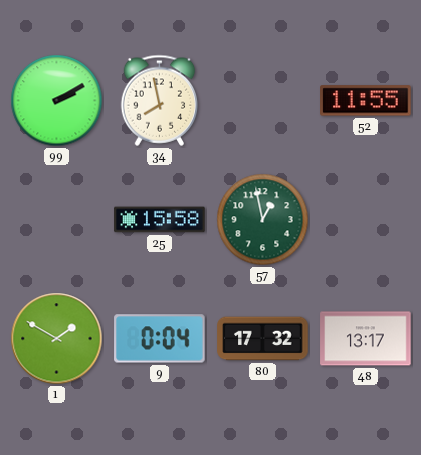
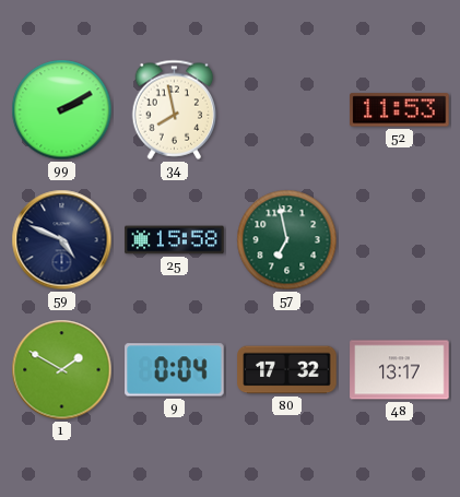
52: 11:55 -> 11:53
59: none -> 4:49
57: 12:58 -> 6:58
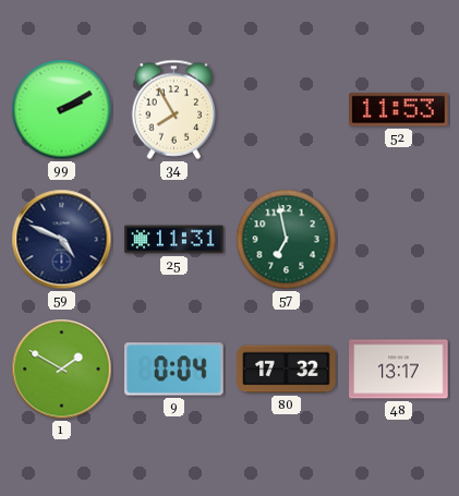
34: 7:58 -> 7:55
25: 15:58 -> 11:31
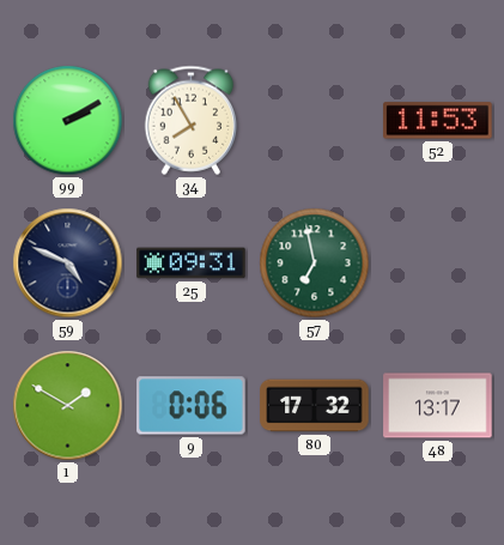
25: 11:31 -> 09:31
9: 0:04 -> 0:06
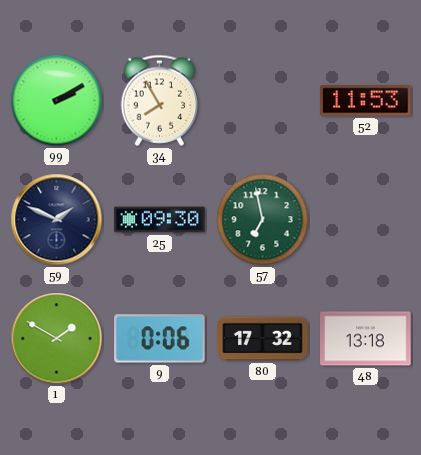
59: 4:49 -> 1:49
25: 09:31 -> 09:30
48: 13:17 -> 13:18
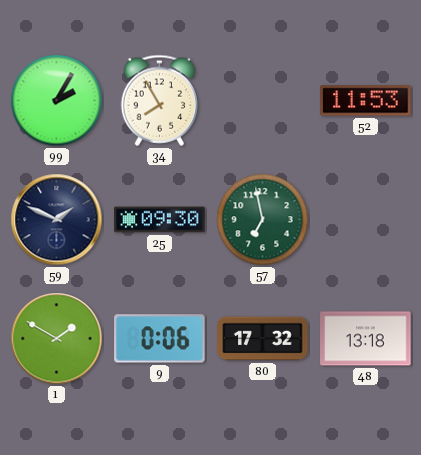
99: 2:10 -> 2:05
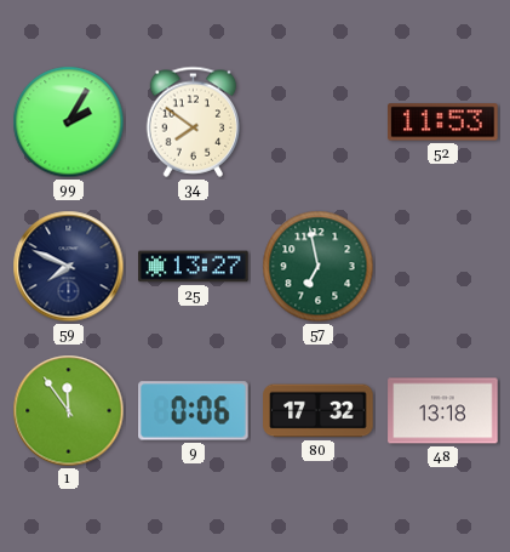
34: 7:55 -> 7:51
59: 1:49 -> 7:49
25: 09:30 -> 13:27
1: 1:50 -> 11:54
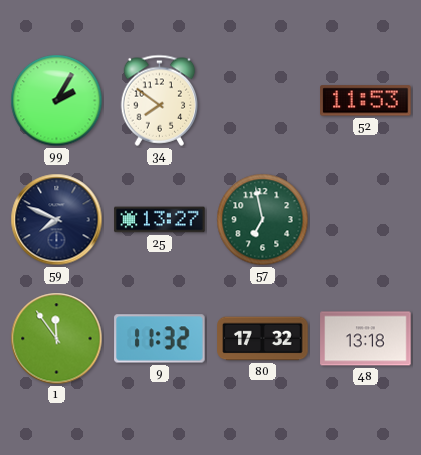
9: 0:06 -> 11:32
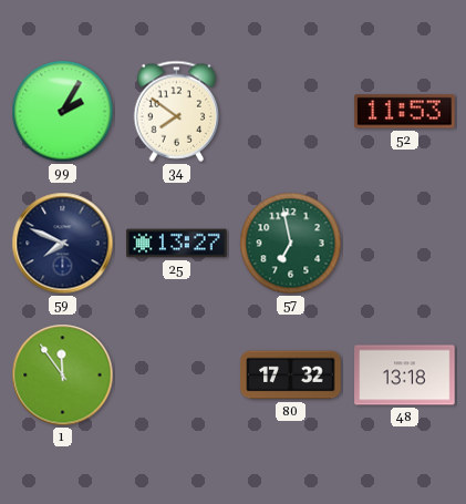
9: 11:32 -> none
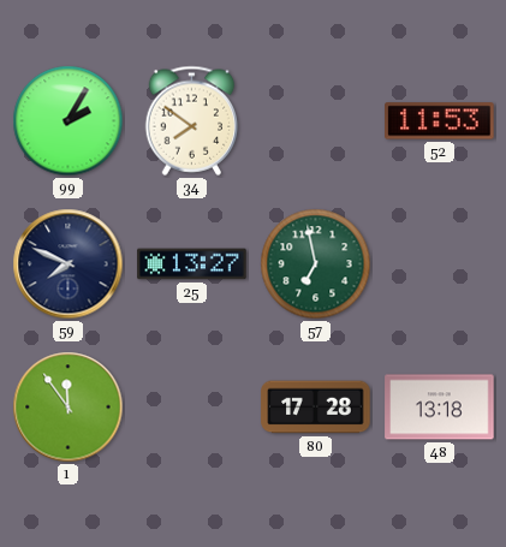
80: 17:32 -> 17:28
